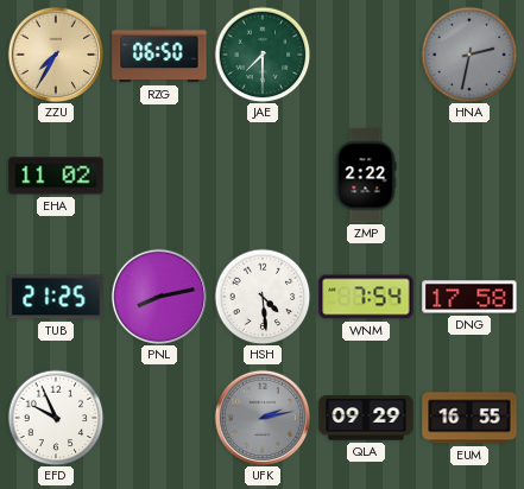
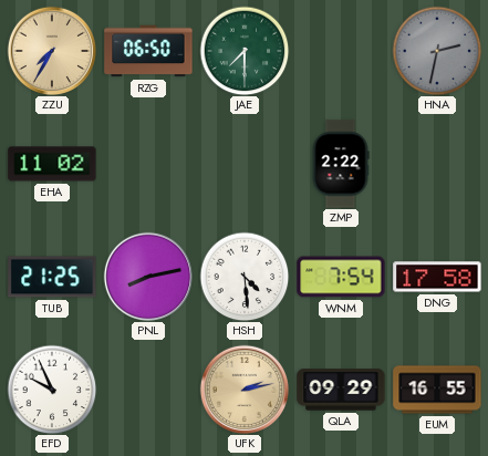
UFK dial: grey -> champagne
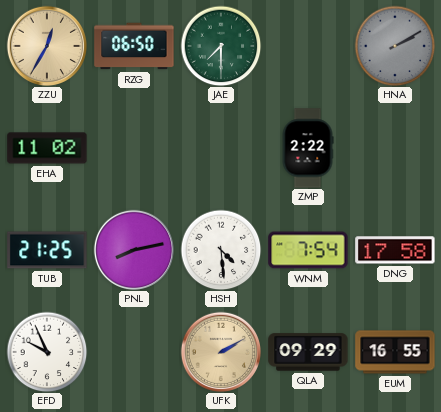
ZZU: 7:35 -> 12:35
HNA: 2:32 -> 2:10
UFK: 2:13 -> 2:10
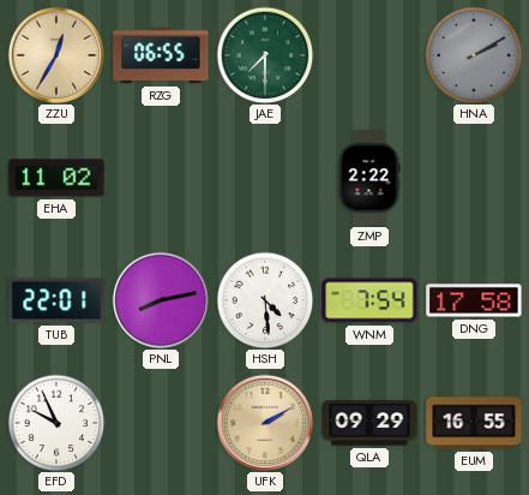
RZG: 06:50 -> 06:55
TUB: 21:25 -> 22:01
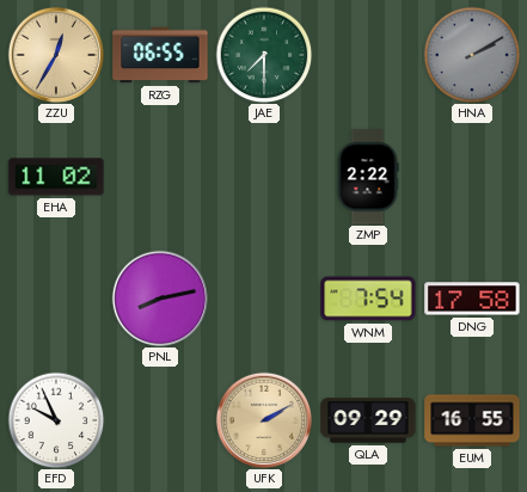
TUB: 22:01 -> none
HSH: 4:29 -> none
